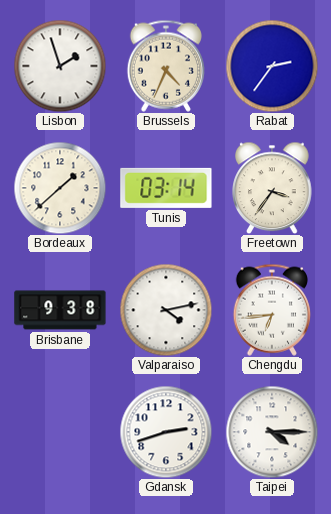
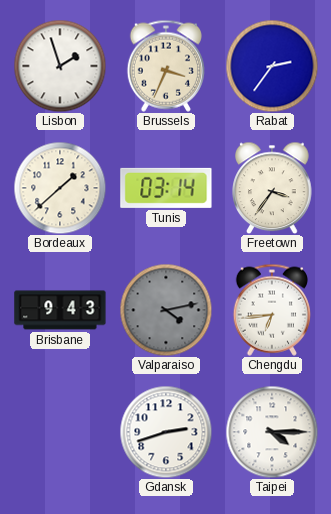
Brussels: 4:34 -> 3:34
Brisbane: 9:38 -> 9:43
Valparaiso dial: white -> grey
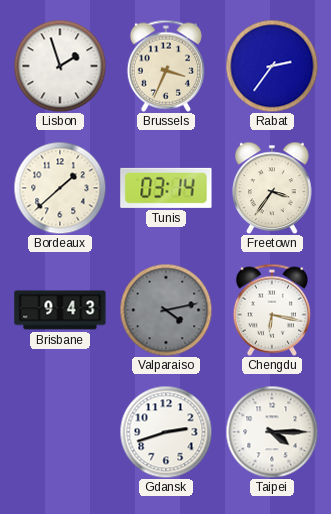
Chengdu: 6:44 -> 6:17
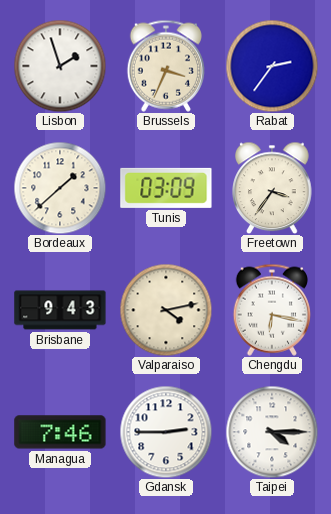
Tunis: 03:14 -> 03:09
Valparaiso dial: grey -> cream
Managua: none -> 7:46
Gdansk: 2:42 -> 2:45
